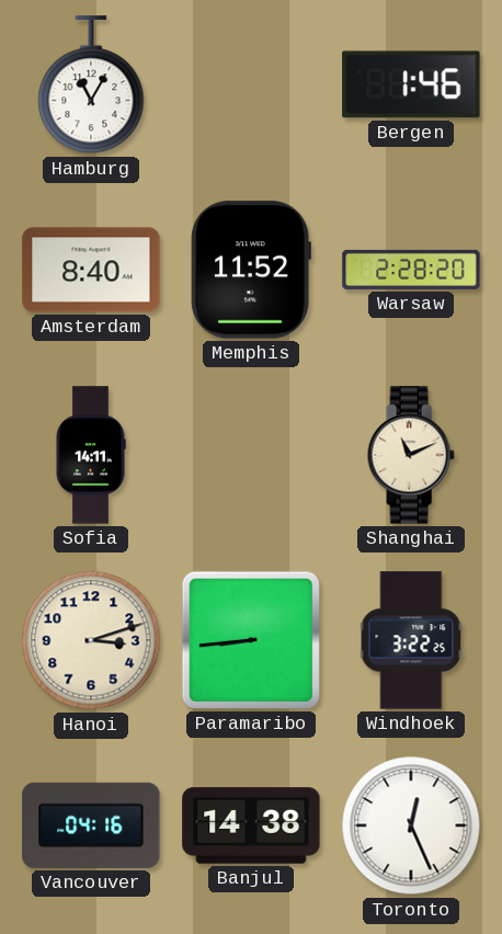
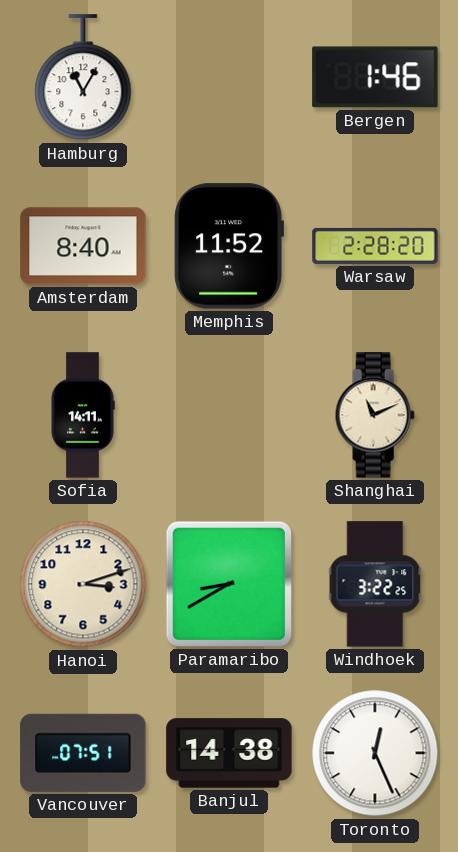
Paramaribo: 8:44 -> 8:40
Vancouver: 04:16 -> 07:51
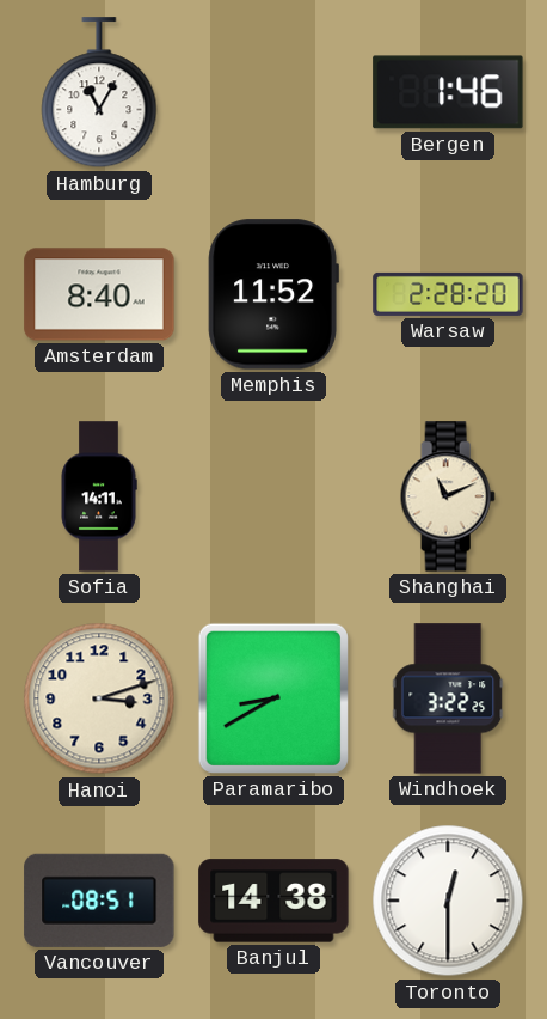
Vancouver: 07:51 -> 08:51
Toronto: 12:26 -> 12:30
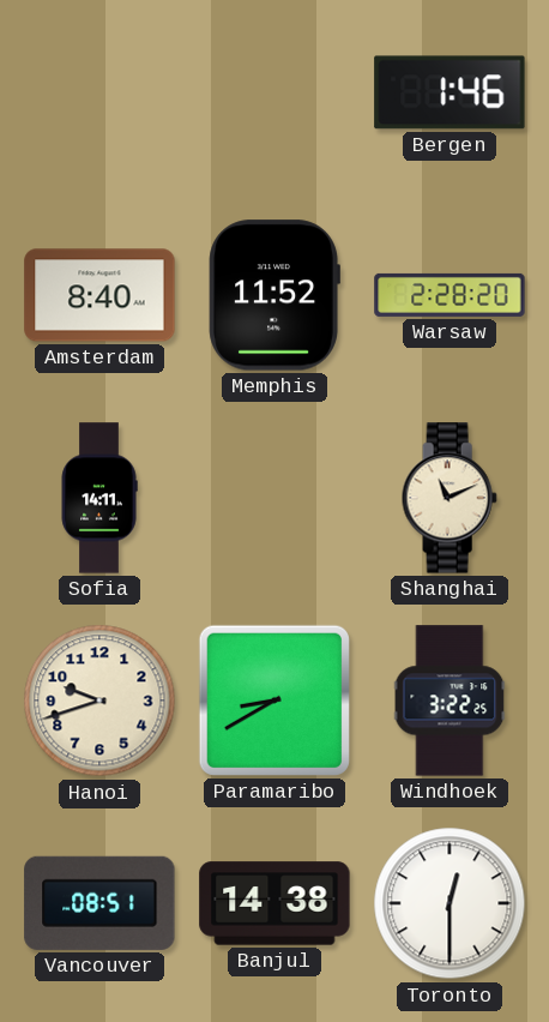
Hamburg: 11:05 -> none
Hanoi: 3:12 -> 9:42
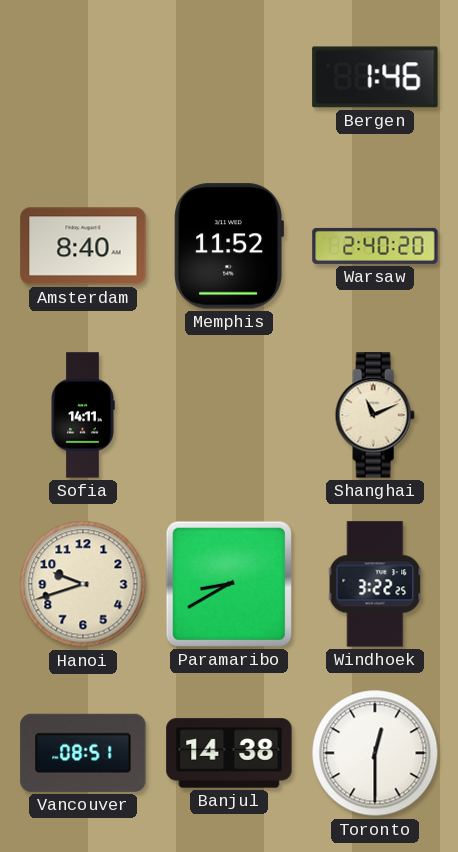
Warsaw: 2:28 -> 2:40
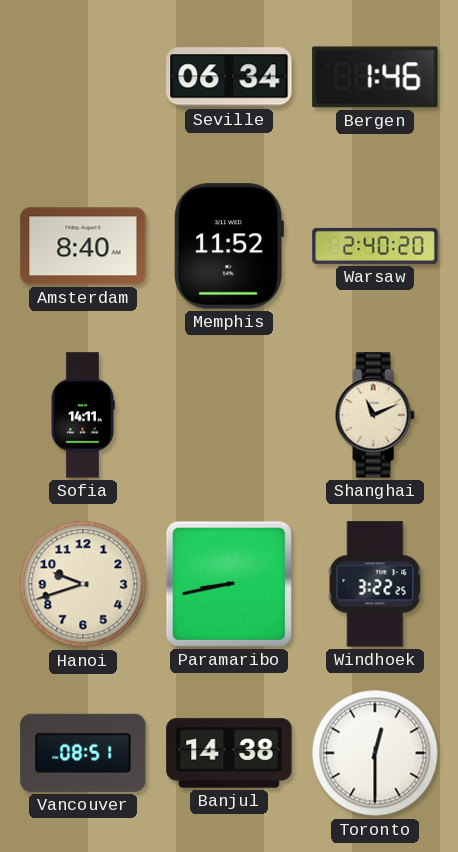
Seville: none -> 06:34
Paramaribo: 8:40 -> 8:43
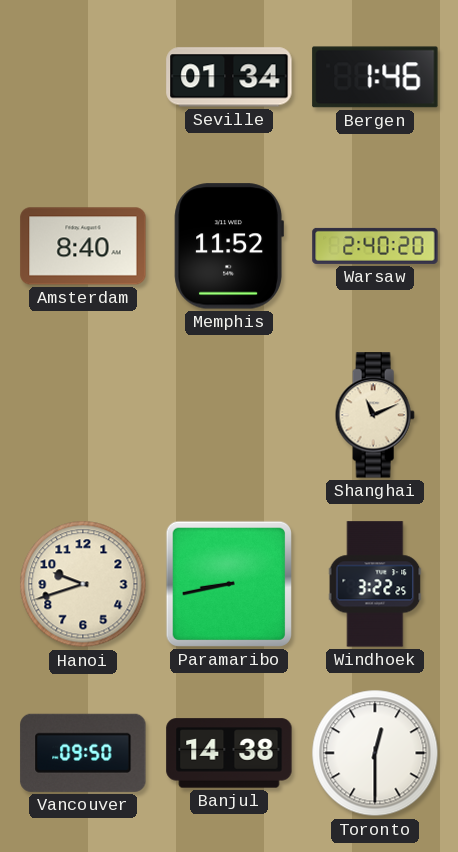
Seville: 06:34 -> 01:34
Sofia: 14:11 -> none
Vancouver: 08:51 -> 09:50
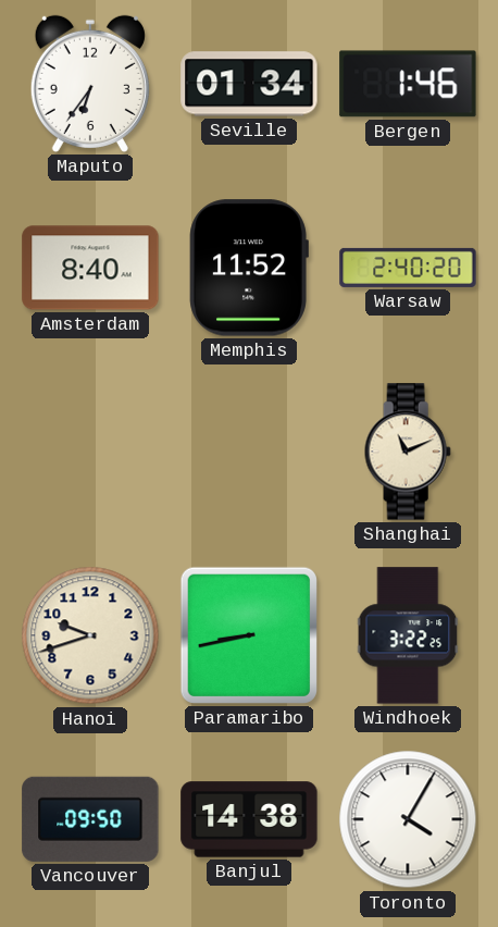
Maputo: none -> 6:36
Toronto: 12:30 -> 4:05
